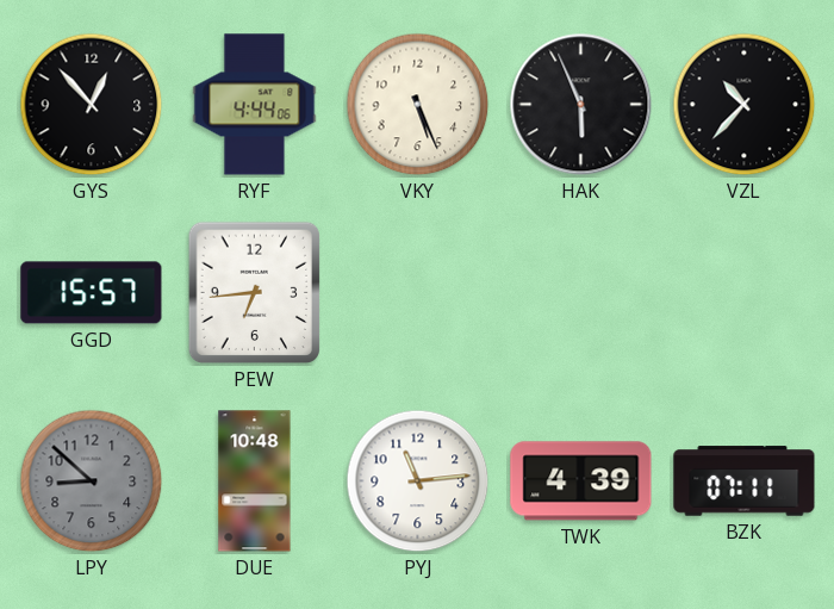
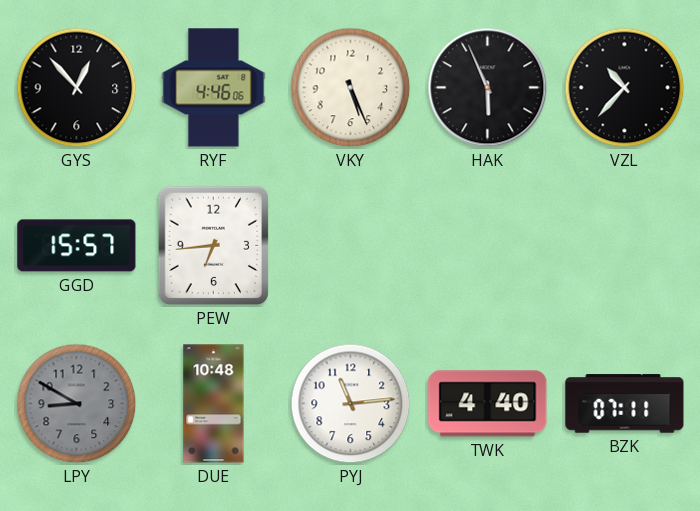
RYF: 4:44 -> 4:46
LPY: 8:52 -> 8:50
TWK: 4:39 -> 4:40
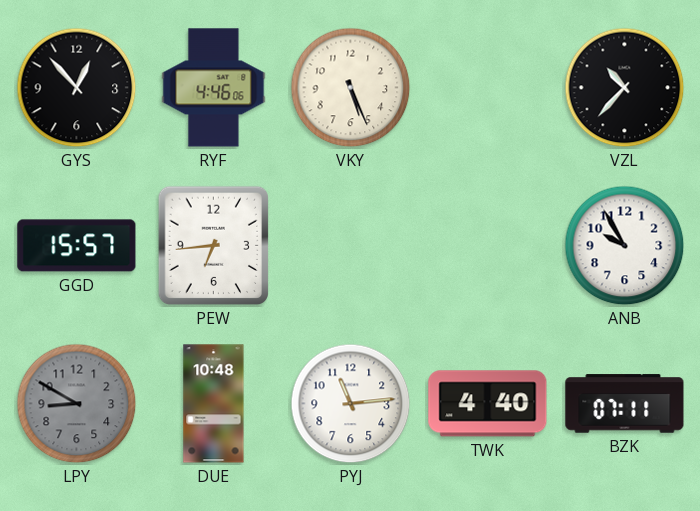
HAK: 5:56 -> none
ANB: none -> 9:55
